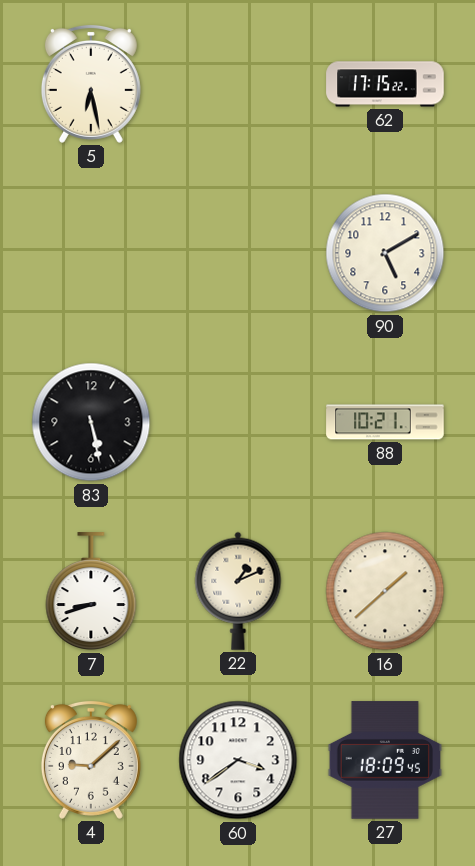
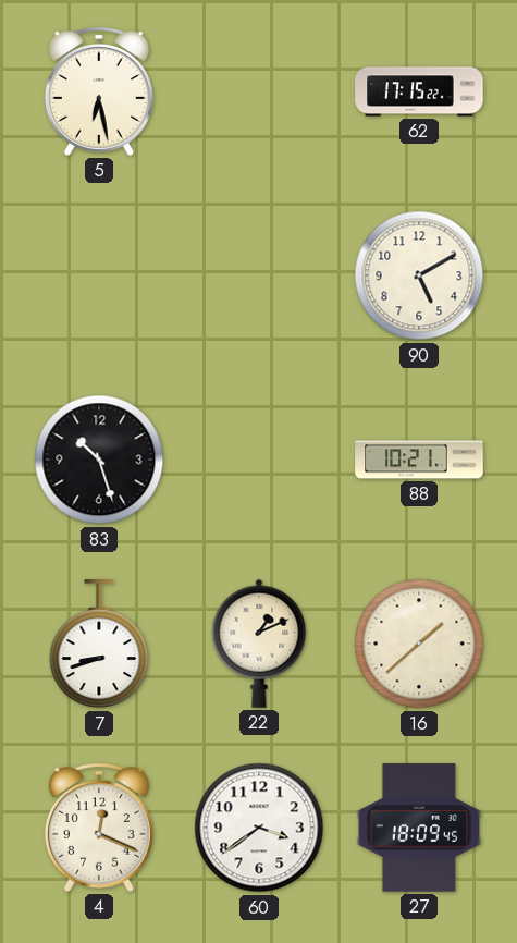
83: 5:28 -> 10:27
4: 9:08 -> 12:19
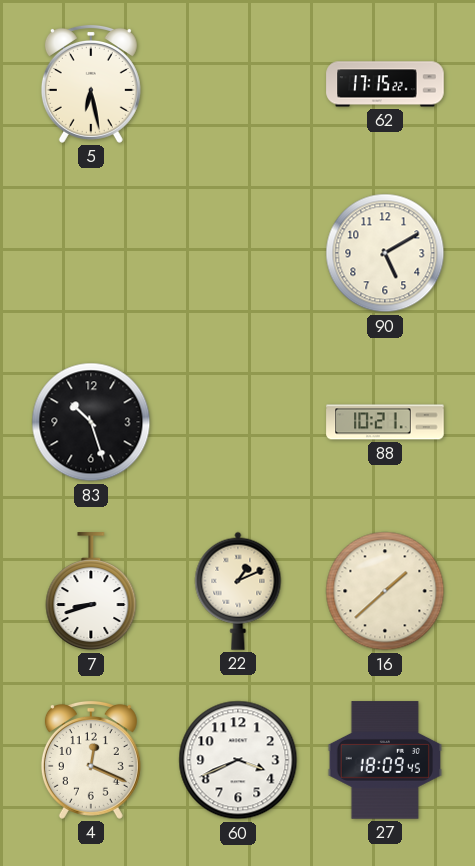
60: 3:39 -> 3:41
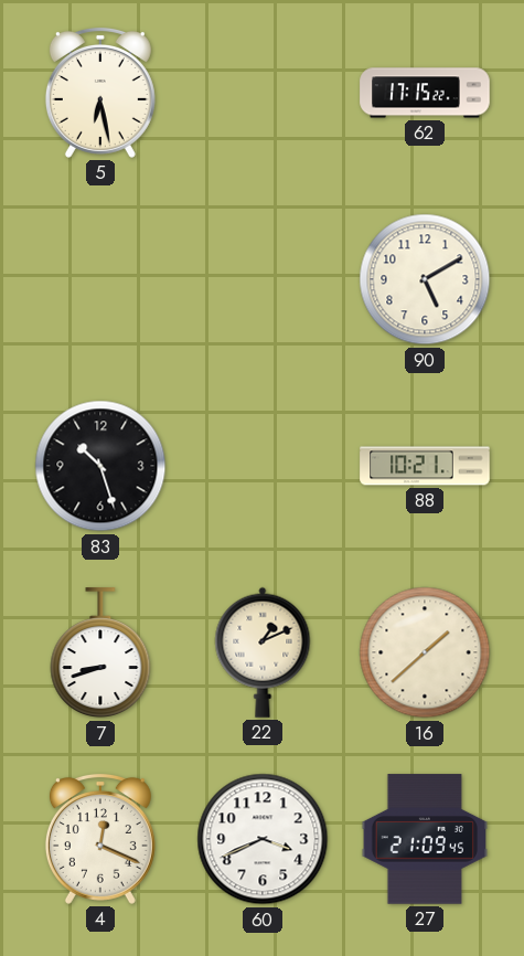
27: 18:09 -> 21:09
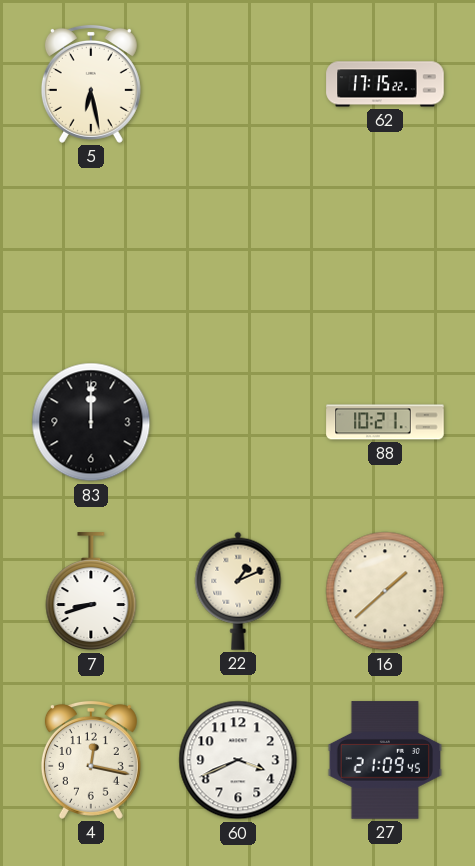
90: 5:10 -> none
83: 10:27 -> 12:00
4: 12:19 -> 12:17
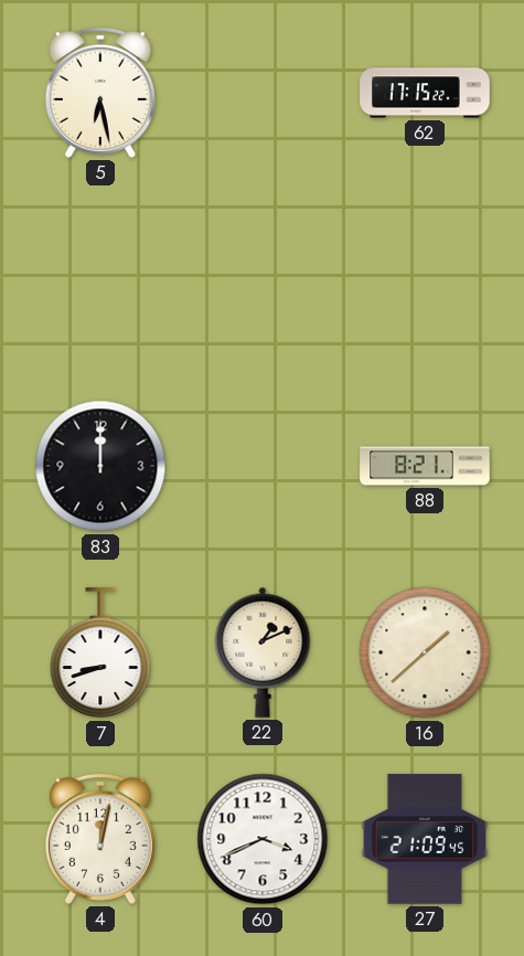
88: 10:21 -> 8:21
4: 12:17 -> 12:02
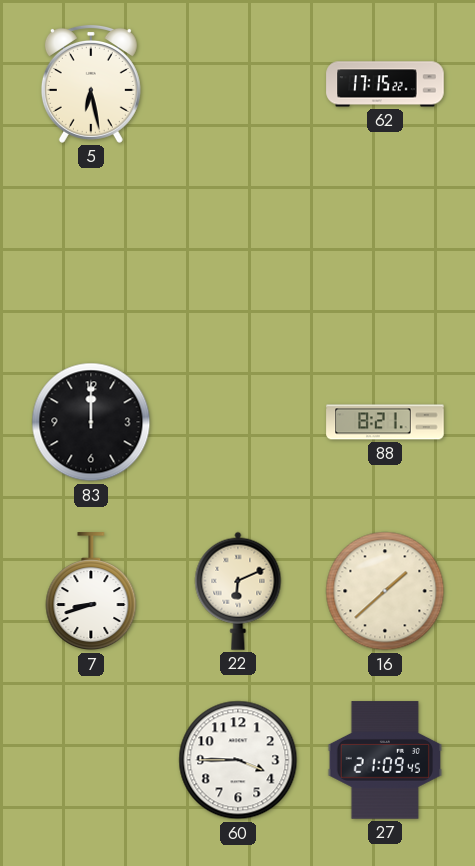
22: 1:11 -> 6:11
4: 12:02 -> none
60: 3:41 -> 3:45
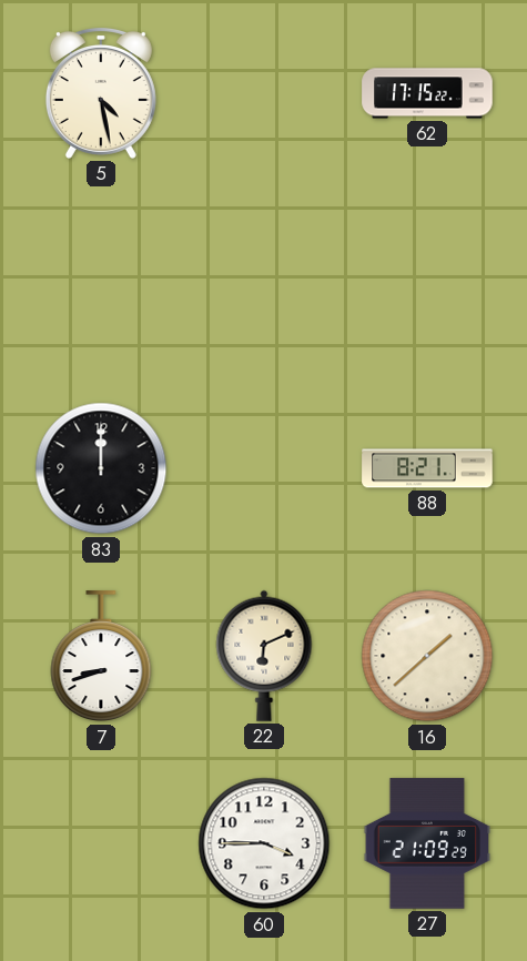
5: 6:28 -> 4:28
27: 21:09:45 -> 21:09:29
